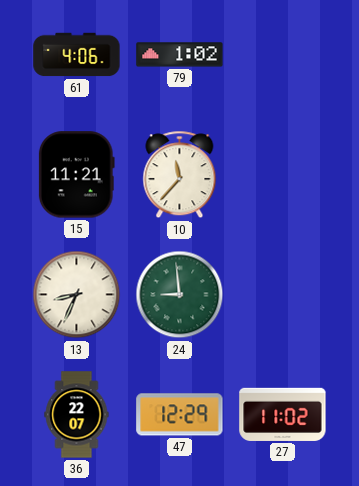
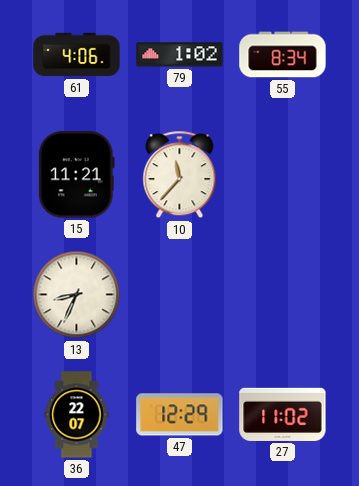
55: none -> 8:34
24: 8:59 -> none
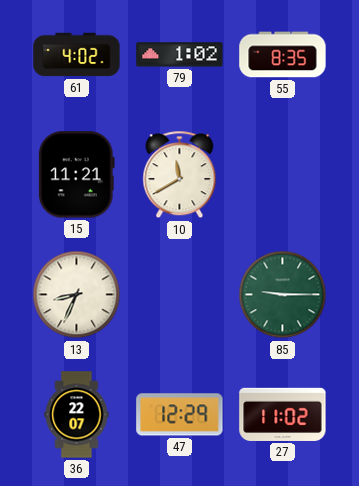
61: 4:06 -> 4:02
55: 8:34 -> 8:35
10: 11:37 -> 11:40
85: none -> 9:15
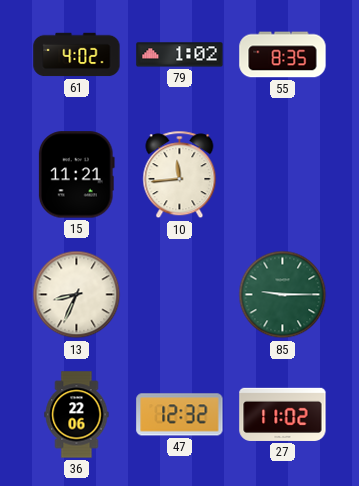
10: 11:40 -> 11:44
36: 22:07 -> 22:06
47: 12:29 -> 12:32
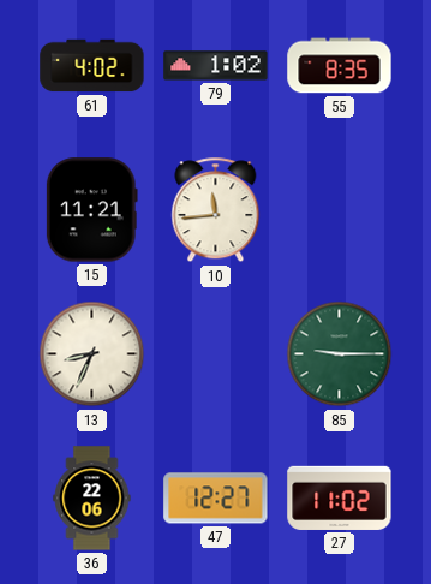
47: 12:32 -> 12:27
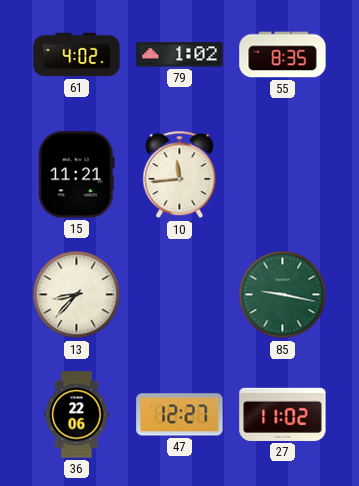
13: 8:34 -> 8:37
85: 9:15 -> 9:17
